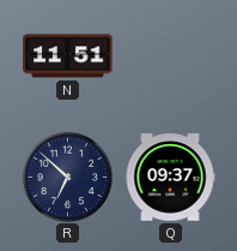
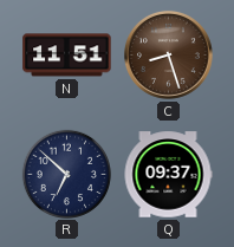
C: none -> 8:27
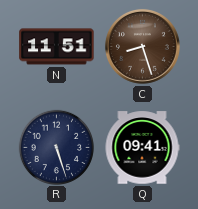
R: 6:52 -> 5:27
Q: 09:37 -> 09:41
